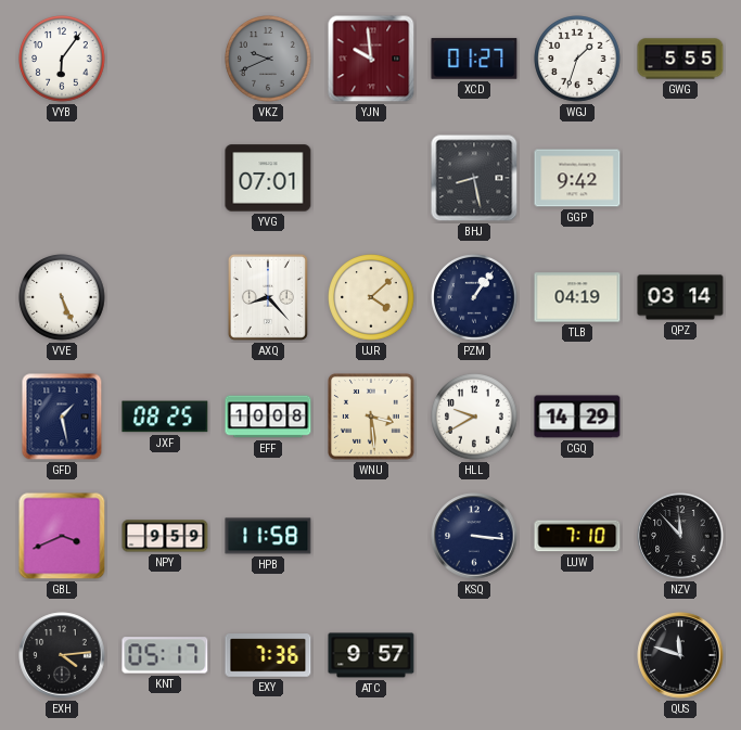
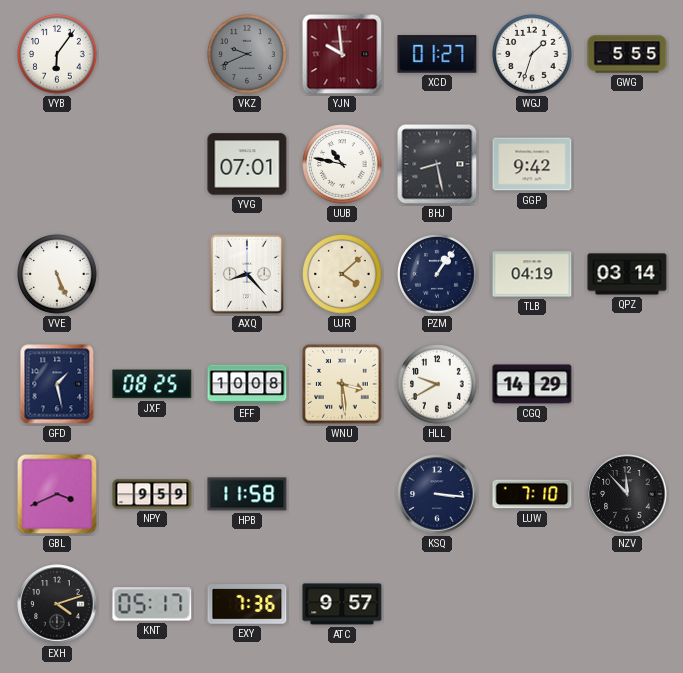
UUB: none -> 10:47
EXH: 4:14 -> 4:12
QUS: 11:48 -> none
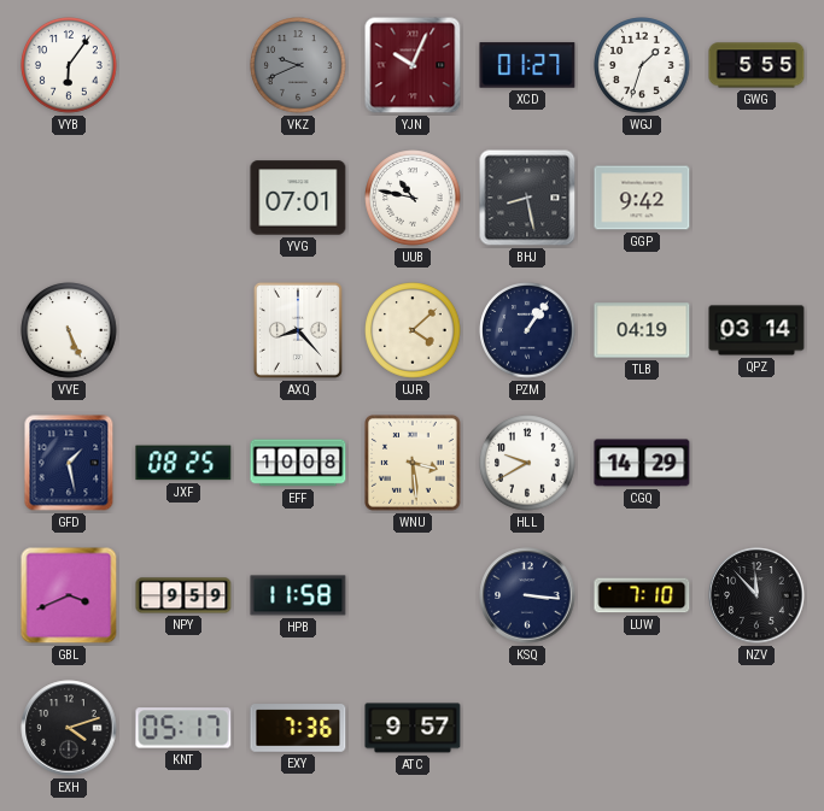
YJN: 9:59 -> 10:04
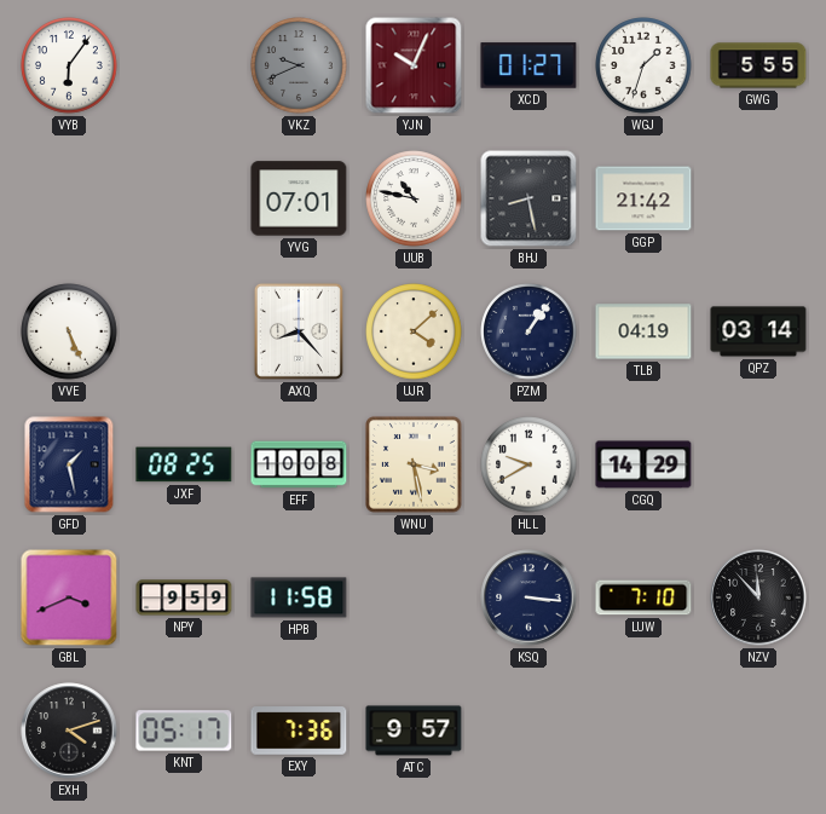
GGP: 9:42 -> 21:42
WNU: 3:29 -> 3:28
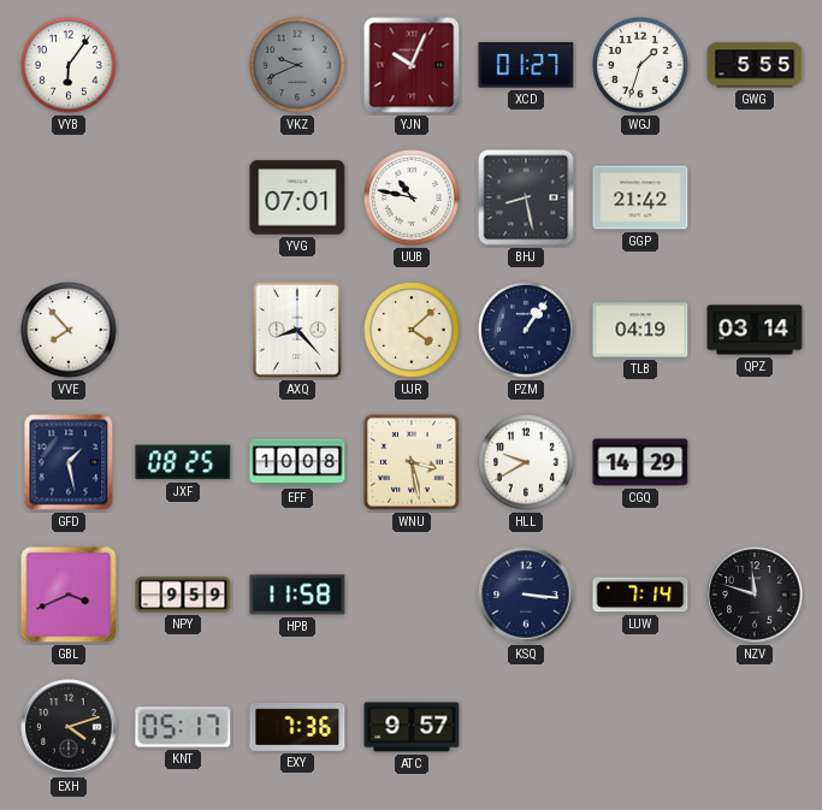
VVE: 5:26 -> 7:53
LUW: 7:10 -> 7:14
NZV: 11:53 -> 11:48
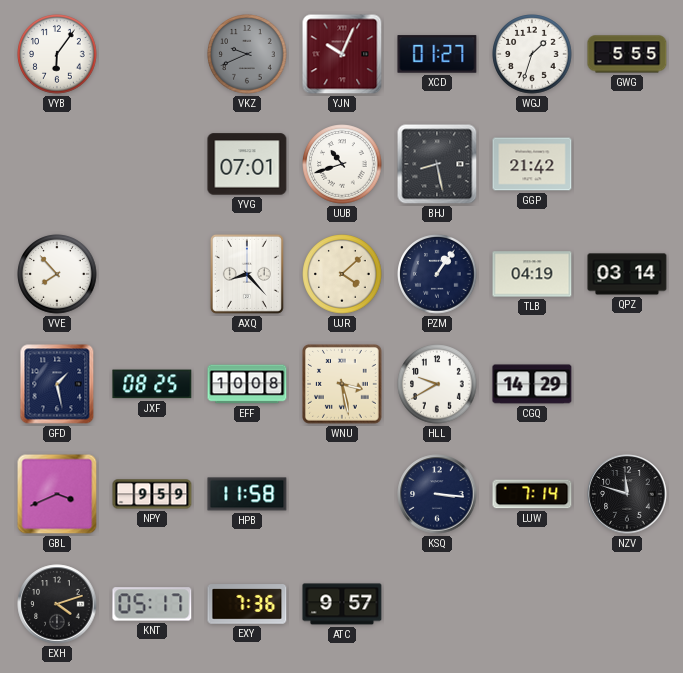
UUB: 10:47 -> 10:42
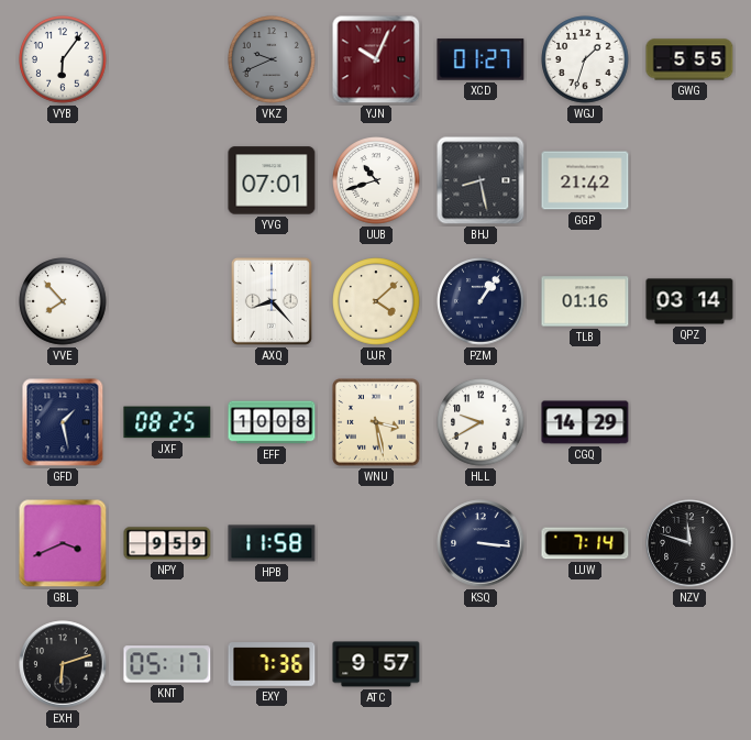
TLB: 04:19 -> 01:16
EXH: 4:12 -> 6:12
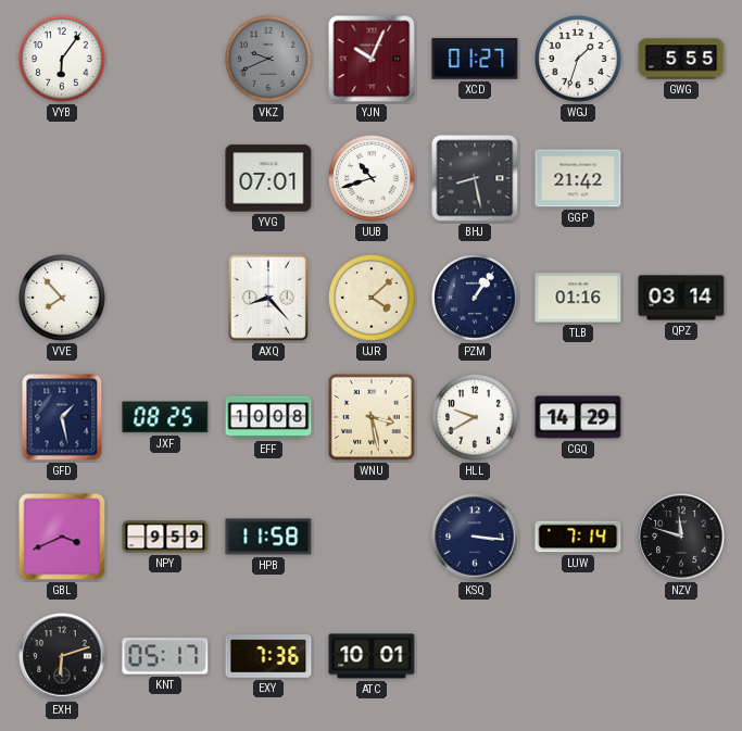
ATC: 9:57 -> 10:01
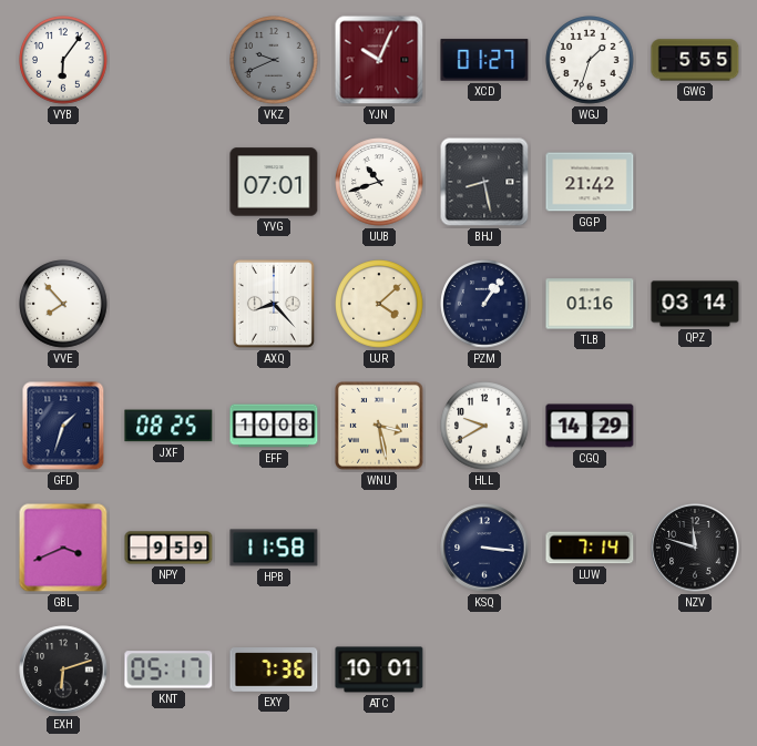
GFD: 1:28 -> 1:33
